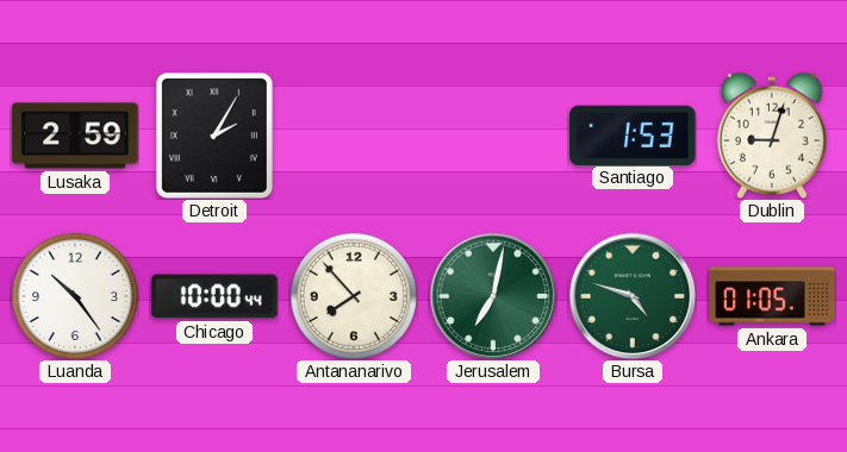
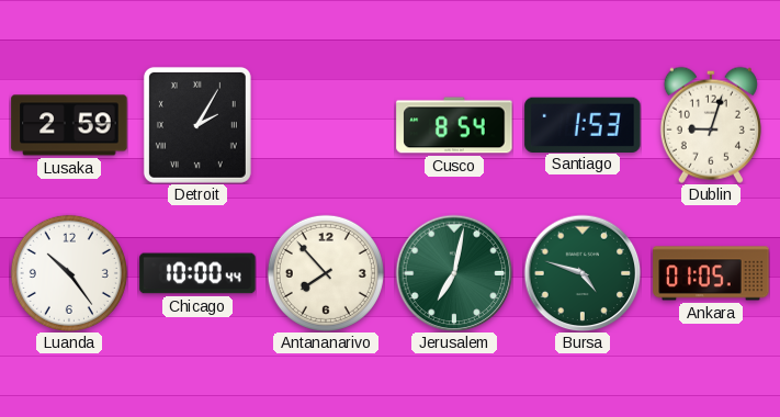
Cusco: none -> 8:54
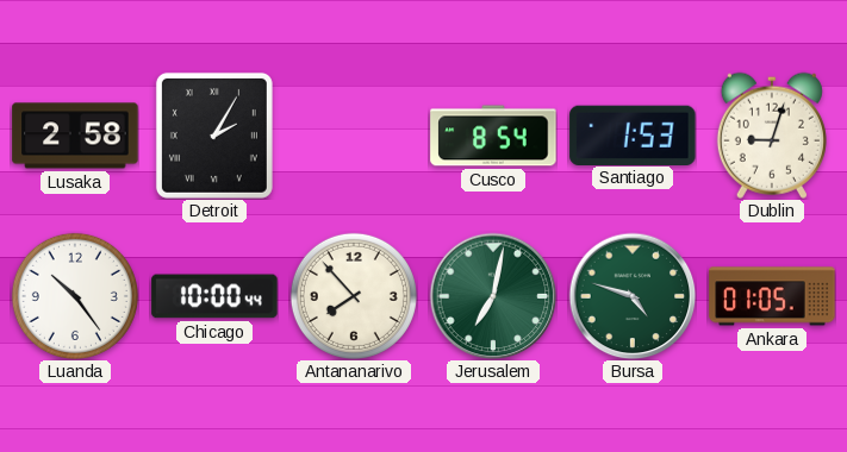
Lusaka: 2:59 -> 2:58
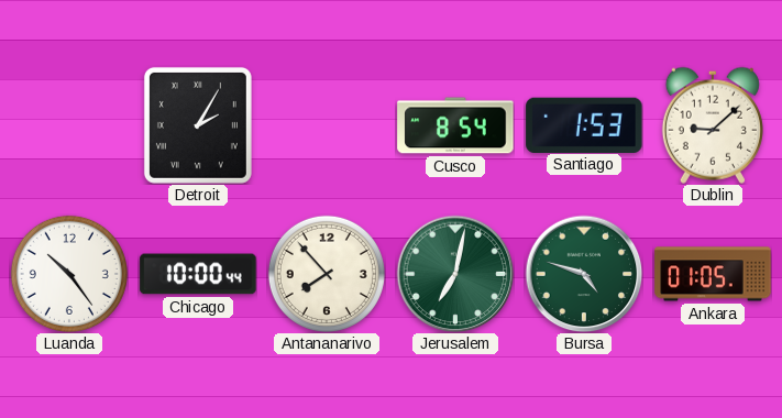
Lusaka: 2:58 -> none
Dublin: 9:03 -> 9:08
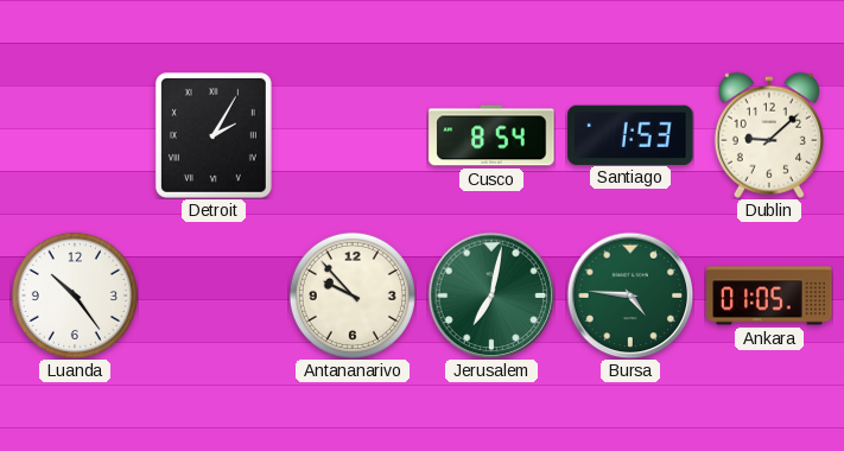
Chicago: 10:00 -> none
Antananarivo: 7:53 -> 9:53
Bursa: 4:48 -> 4:46
